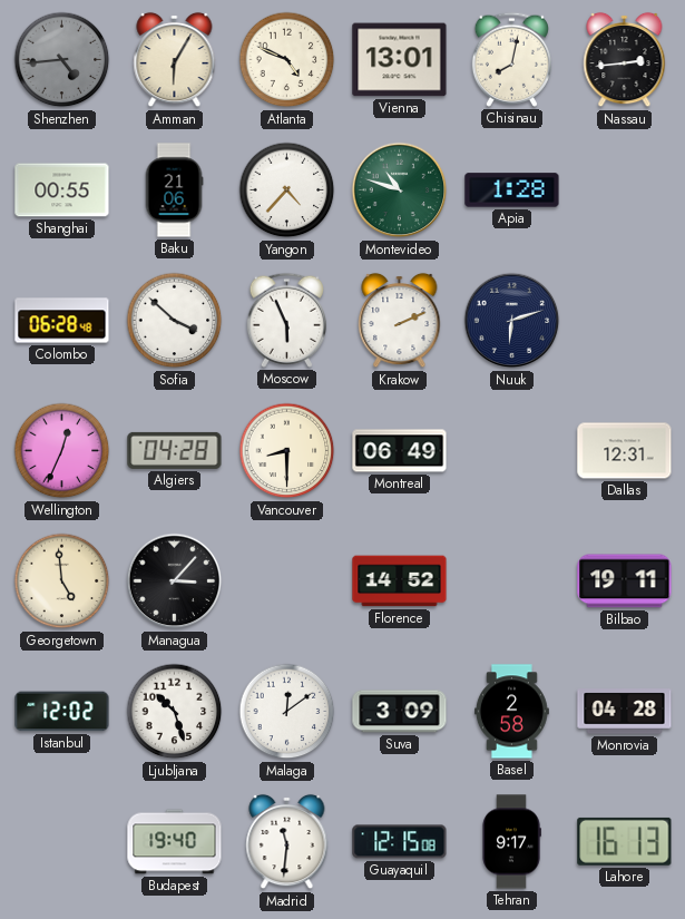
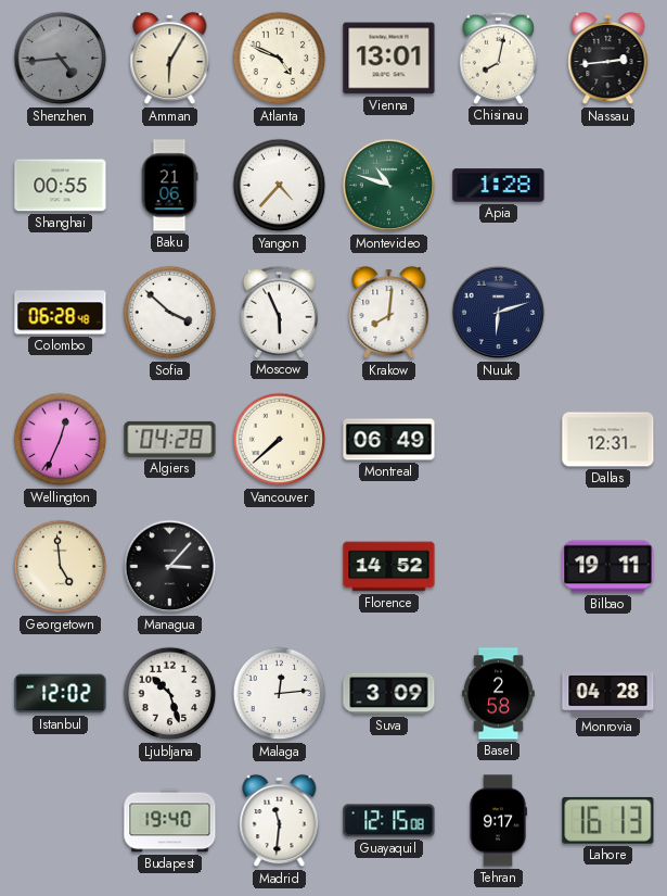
Krakow: 2:11 -> 8:01
Vancouver: 8:30 -> 7:38
Malaga: 12:09 -> 12:14
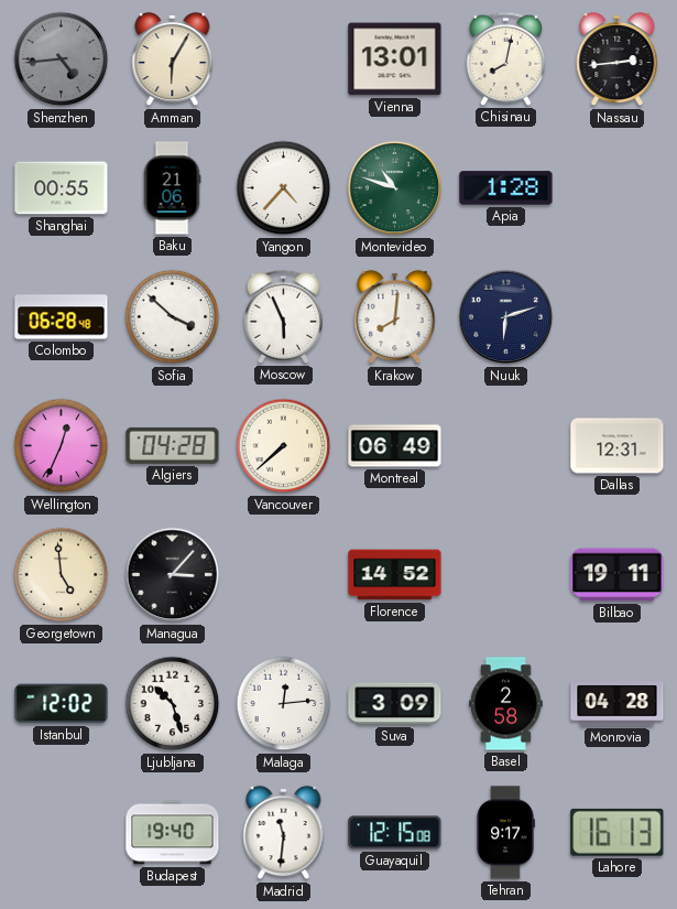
Atlanta: 4:49 -> none
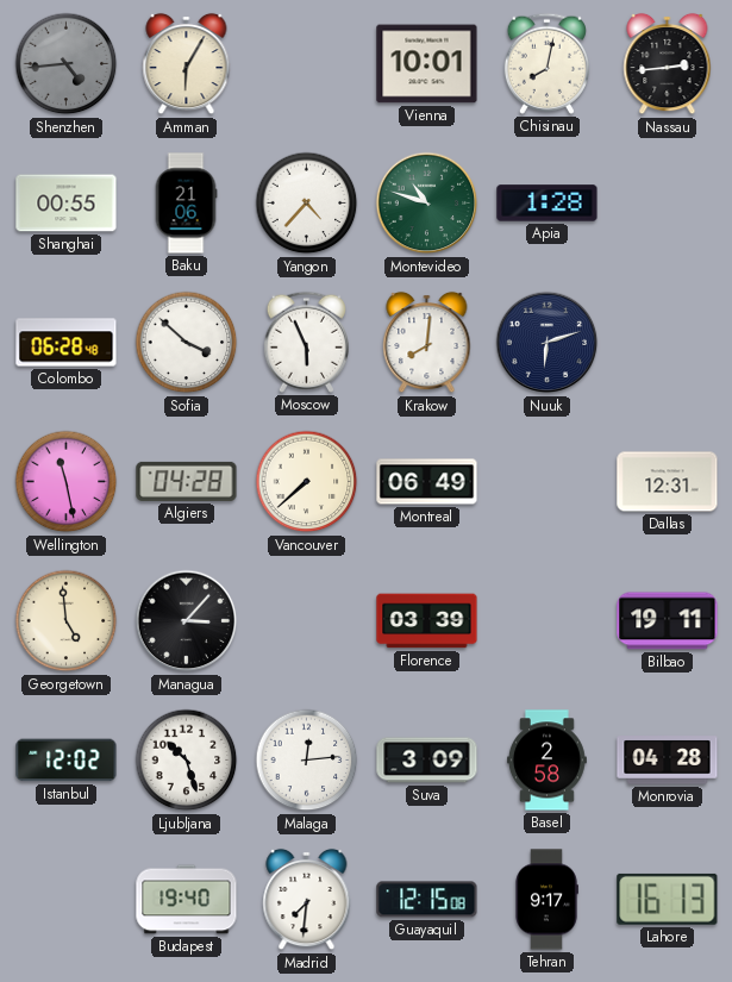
Vienna: 13:01 -> 10:01
Wellington: 12:34 -> 11:28
Florence: 14:52 -> 03:39
Madrid: 11:31 -> 7:31
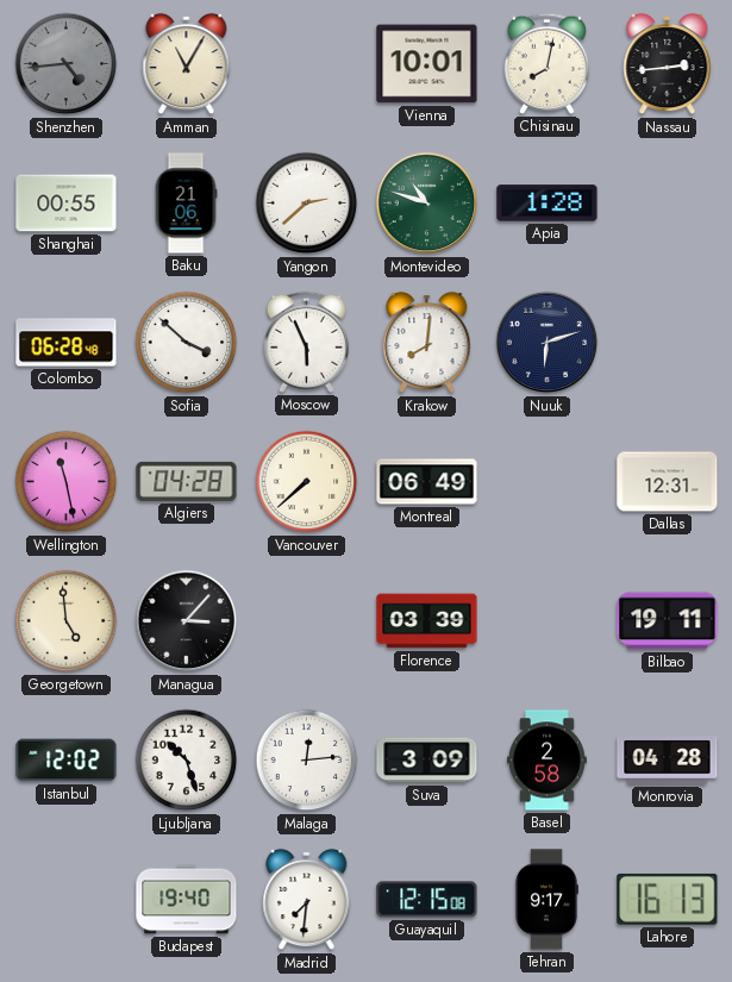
Amman: 6:05 -> 11:05
Yangon: 4:37 -> 2:38
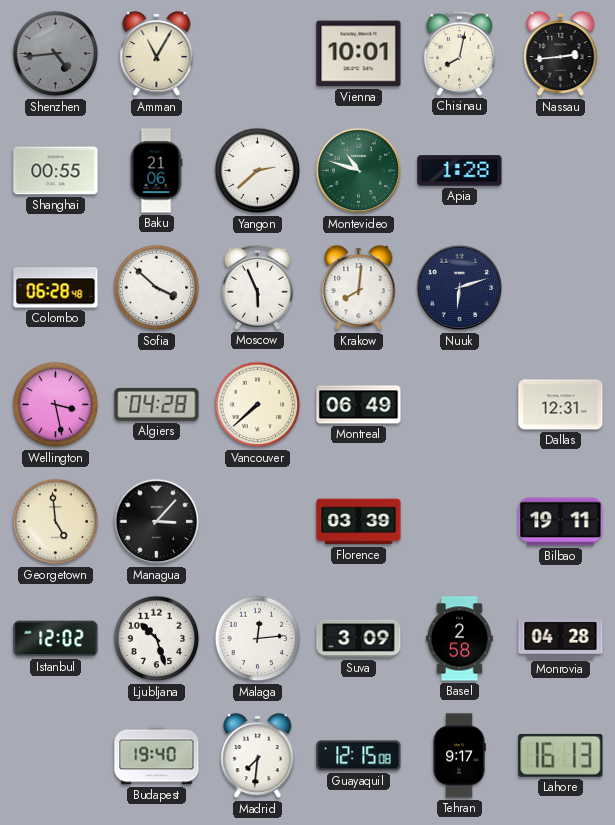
Wellington: 11:28 -> 3:28
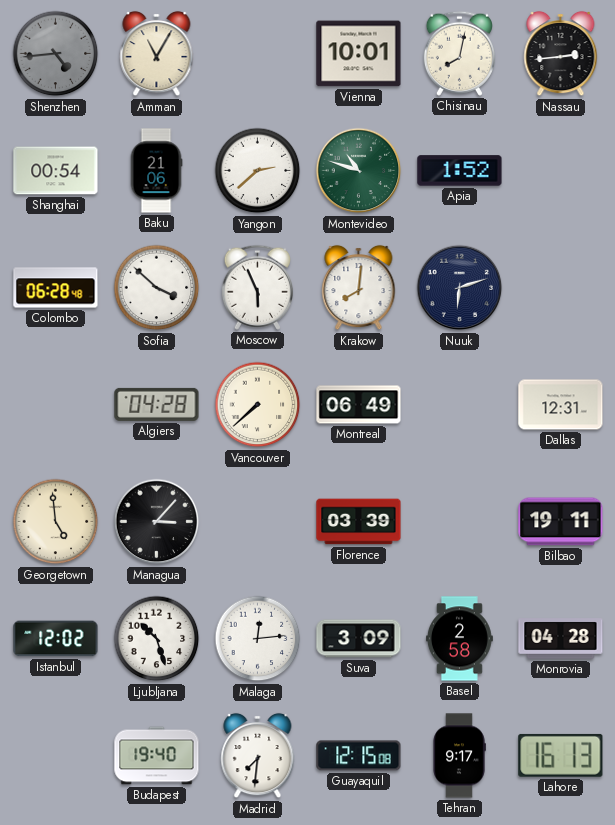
Shanghai: 00:55 -> 00:54
Apia: 1:28 -> 1:52
Wellington: 3:28 -> none
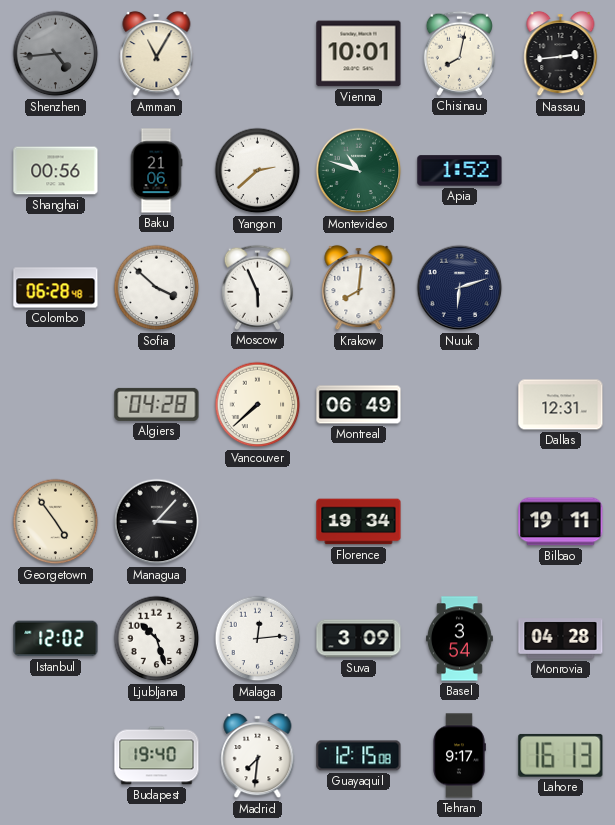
Shanghai: 00:54 -> 00:56
Georgetown: 4:59 -> 4:54
Florence: 03:39 -> 19:34
Basel: 2:58 -> 3:54
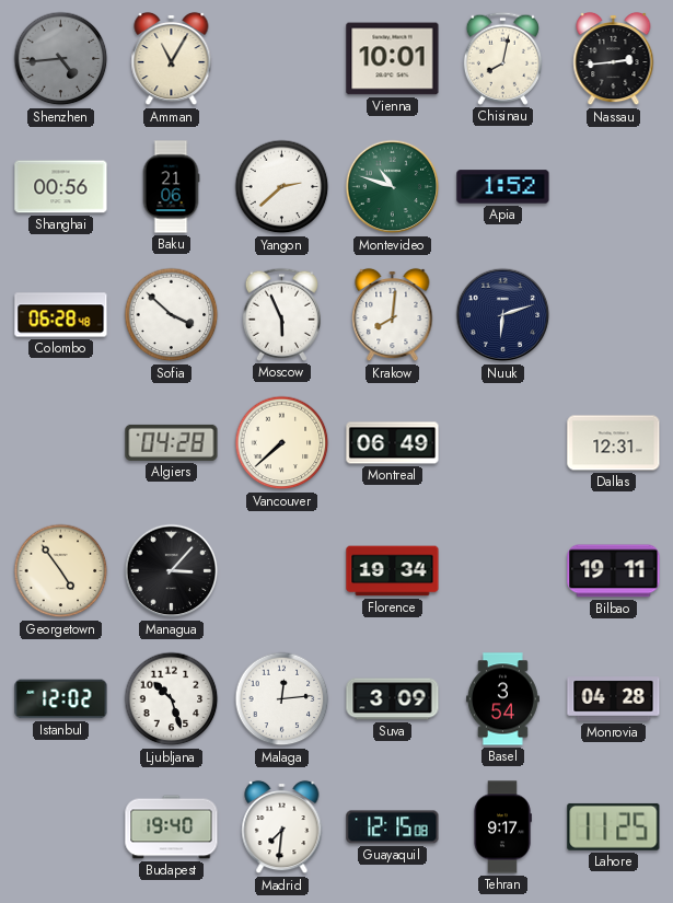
Lahore: 16:13 -> 11:25
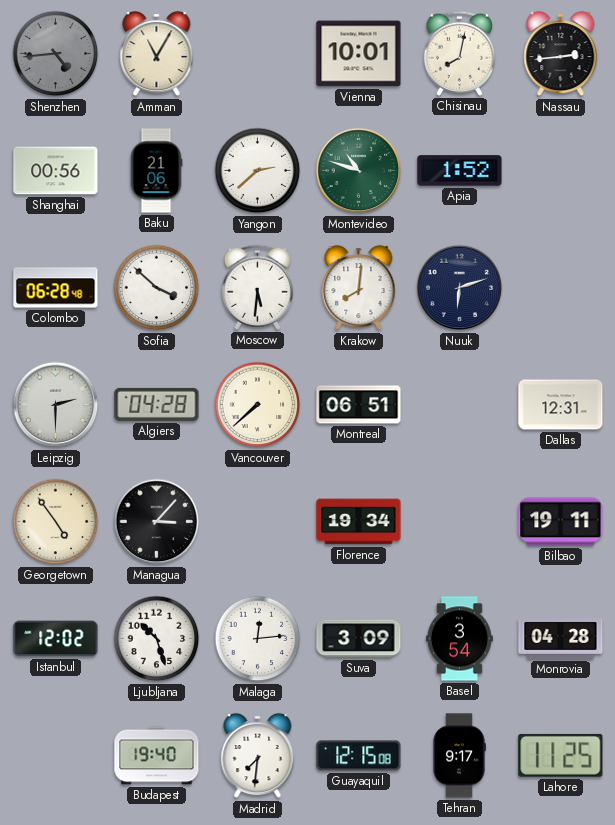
Moscow: 5:56 -> 5:31
Leipzig: none -> 2:30
Montreal: 06:49 -> 06:51
